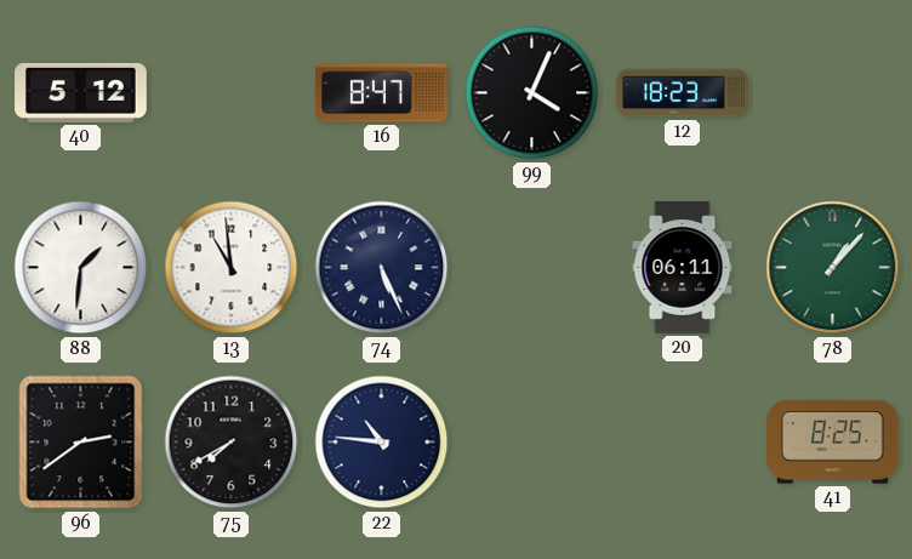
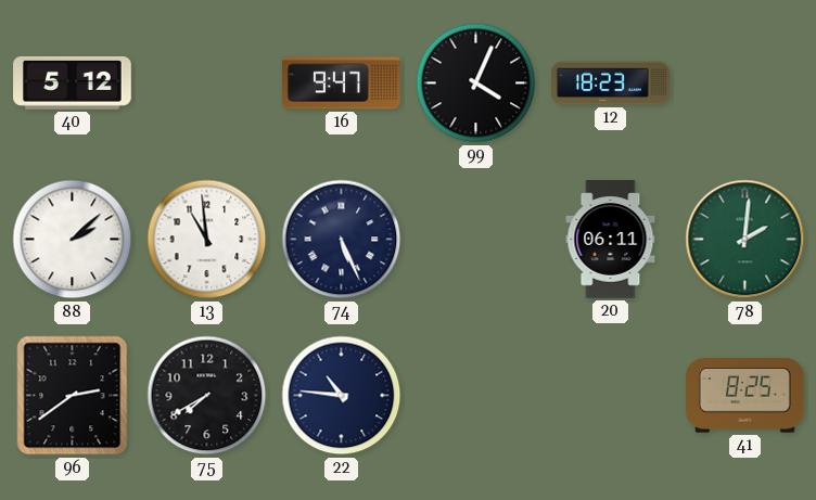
16: 8:47 -> 9:47
88: 1:31 -> 2:08
78: 1:07 -> 2:01
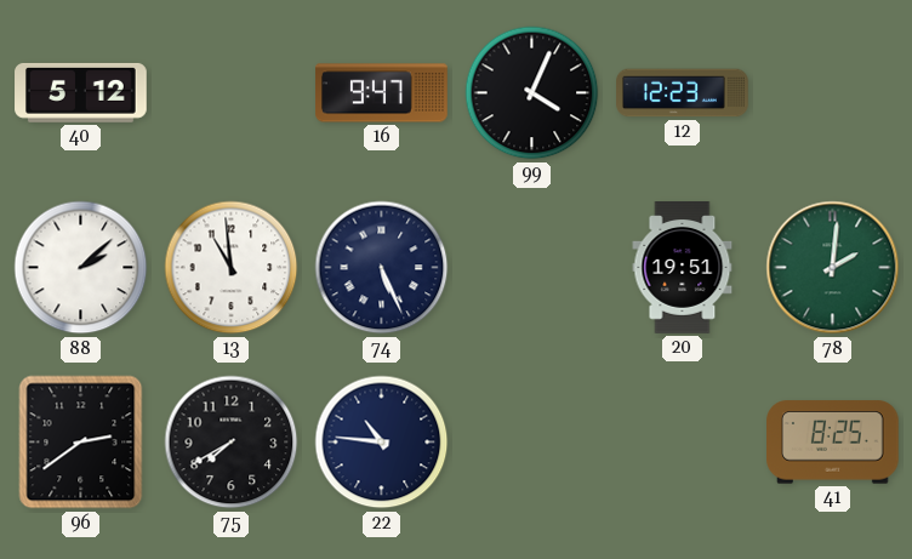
12: 18:23 -> 12:23
20: 06:11 -> 19:51
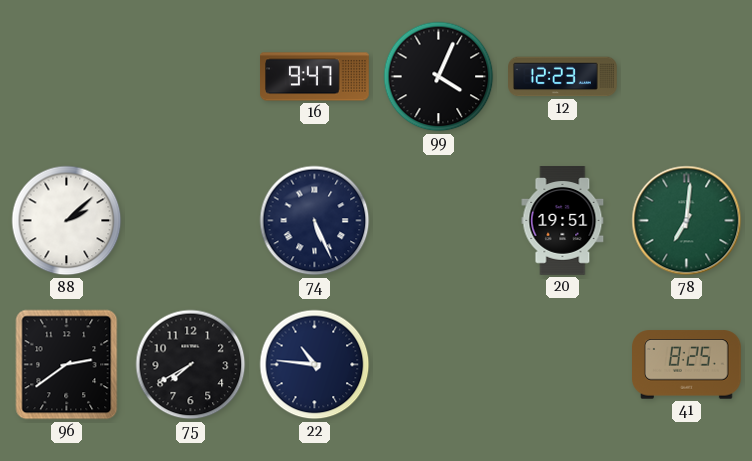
40: 5:12 -> none
13: 10:59 -> none
78: 2:01 -> 7:01
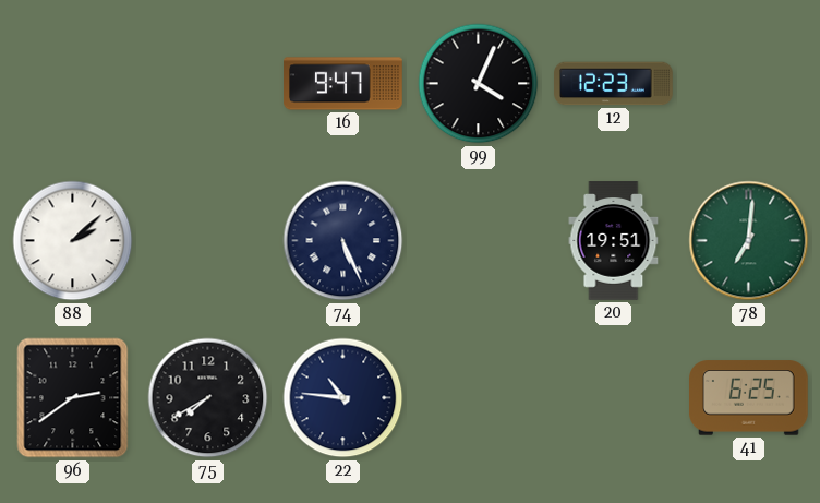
41: 8:25 -> 6:25
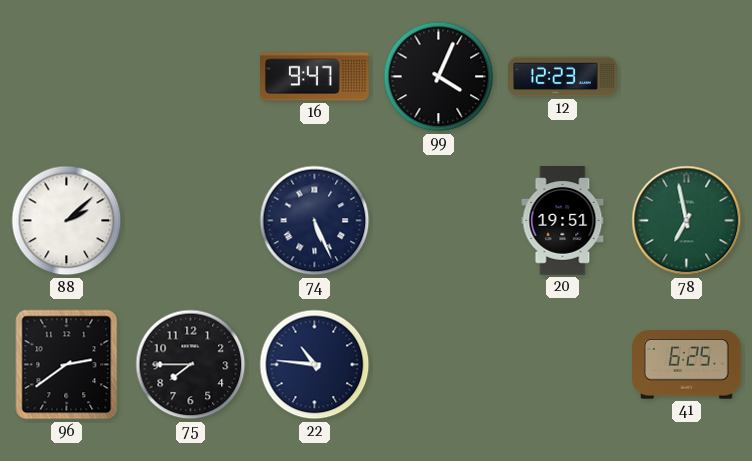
78: 7:01 -> 6:58
75: 7:40 -> 7:45
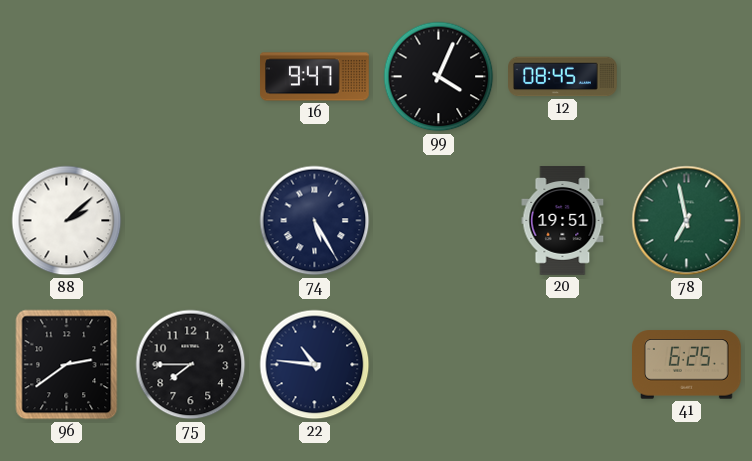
12: 12:23 -> 08:45
74: 5:26 -> 5:25
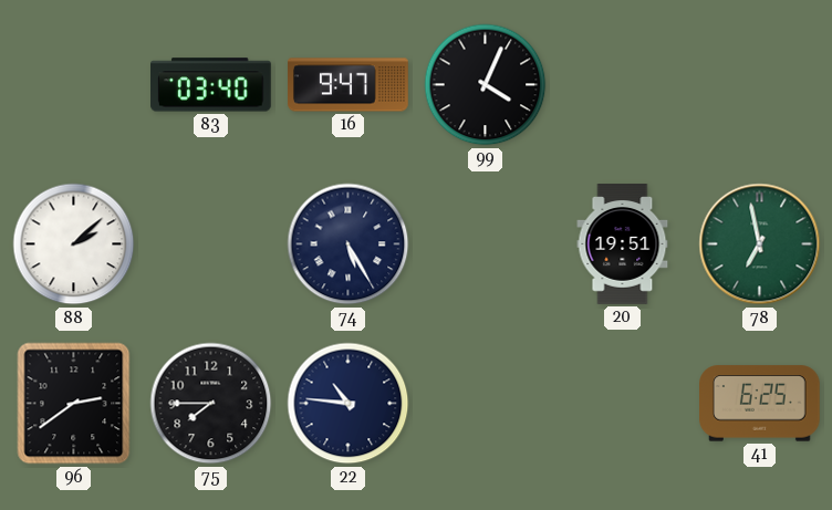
83: none -> 03:40
12: 08:45 -> none
